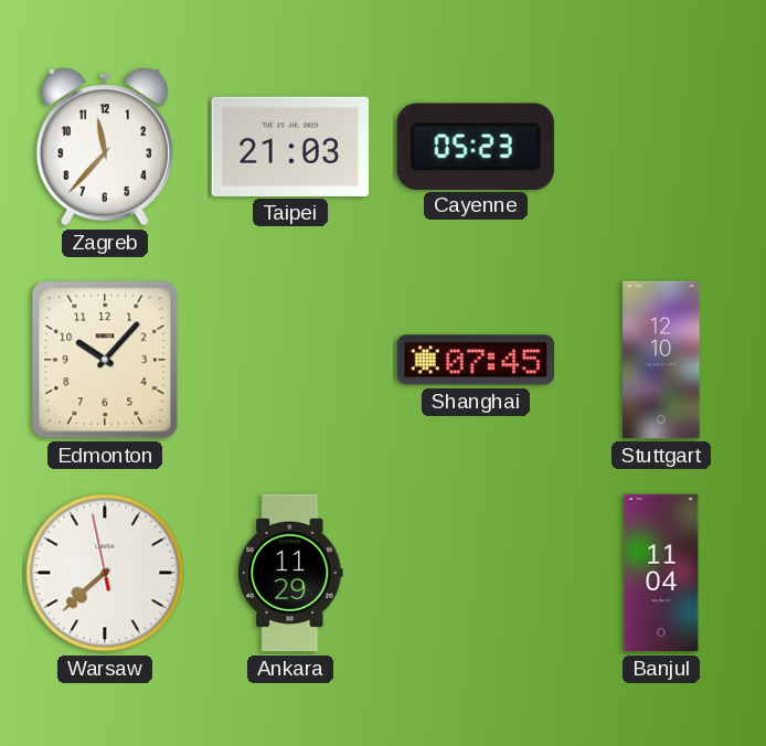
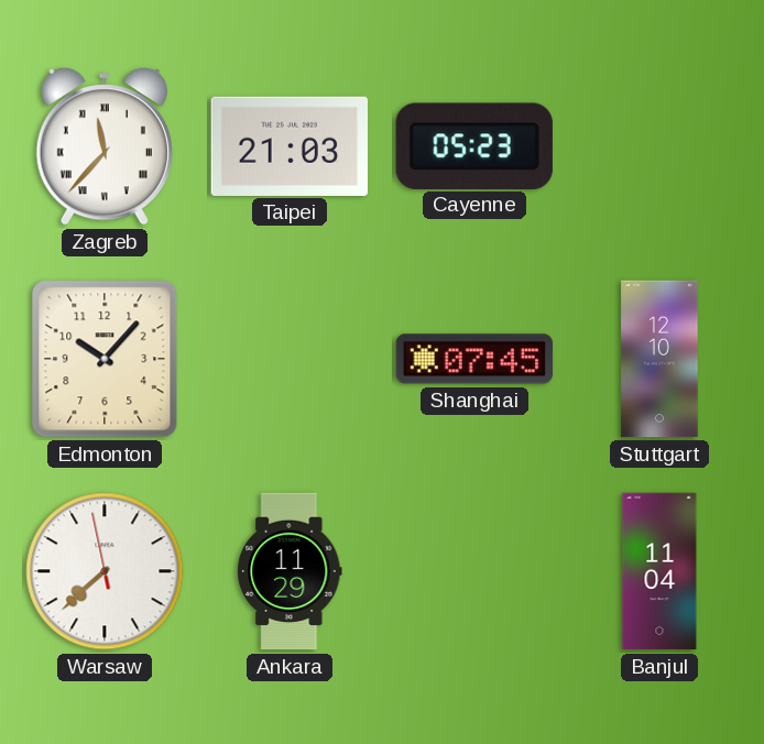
Zagreb numerals: Arabic -> Roman
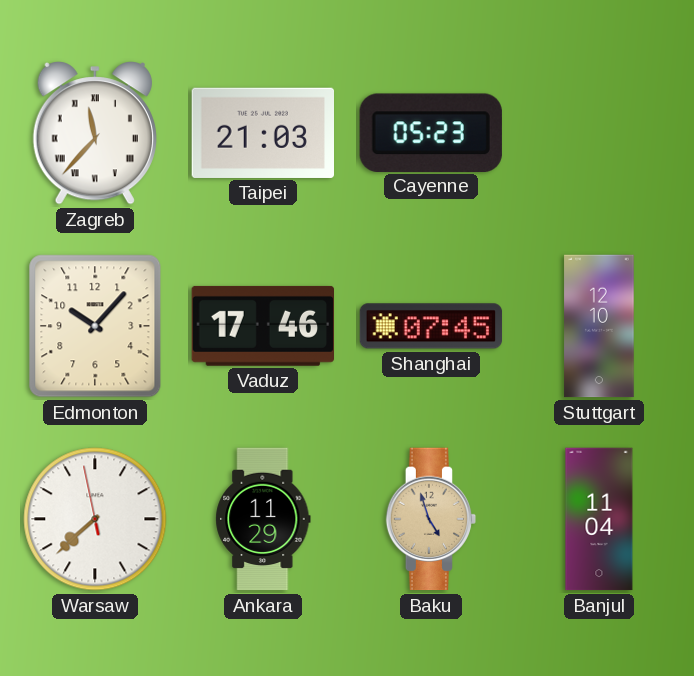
Vaduz: none -> 17:46
Baku: none -> 4:57
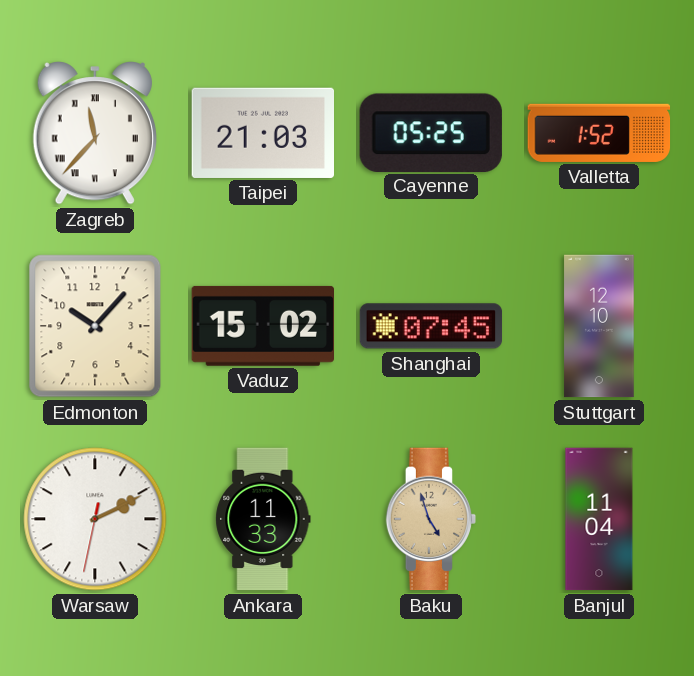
Cayenne: 05:23 -> 05:25
Valletta: none -> 1:52
Vaduz: 17:46 -> 15:02
Warsaw: 7:37 -> 2:10
Ankara: 11:29 -> 11:33
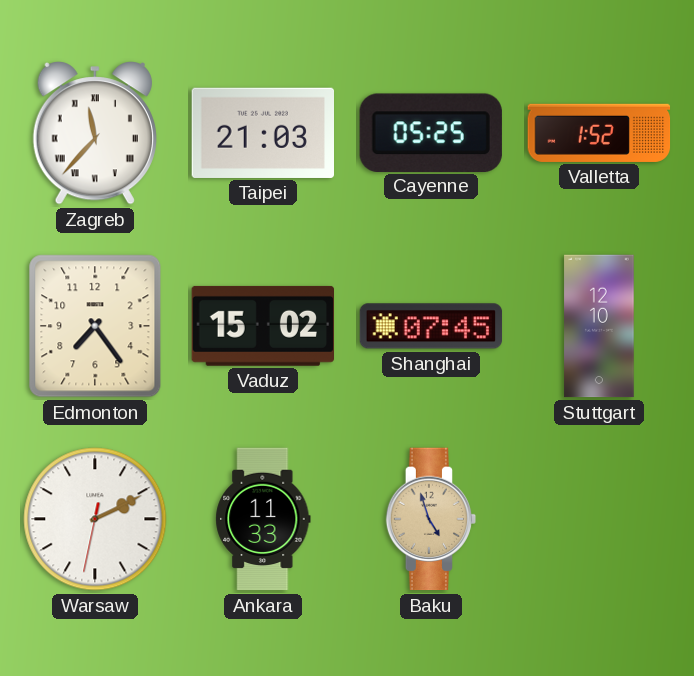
Edmonton: 10:07 -> 7:24
Banjul: 11:04 -> none
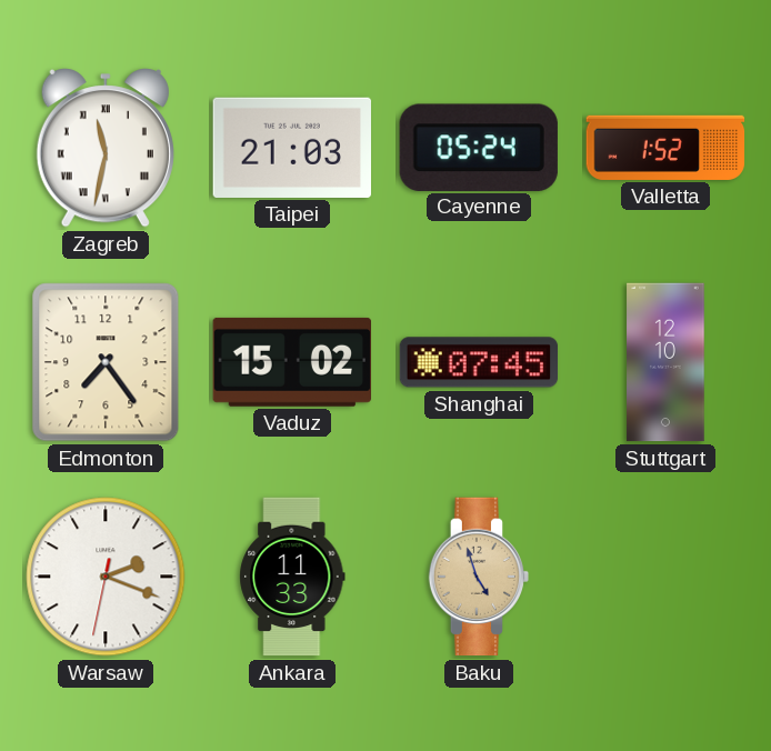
Zagreb: 11:37 -> 11:32
Cayenne: 05:25 -> 05:24
Warsaw: 2:10 -> 2:18
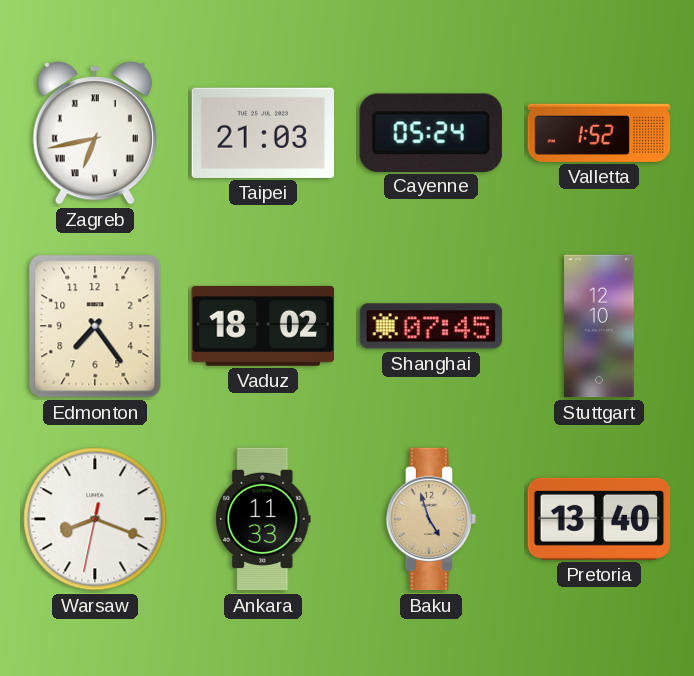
Zagreb: 11:32 -> 6:43
Vaduz: 15:02 -> 18:02
Warsaw: 2:18 -> 8:18
Pretoria: none -> 13:40
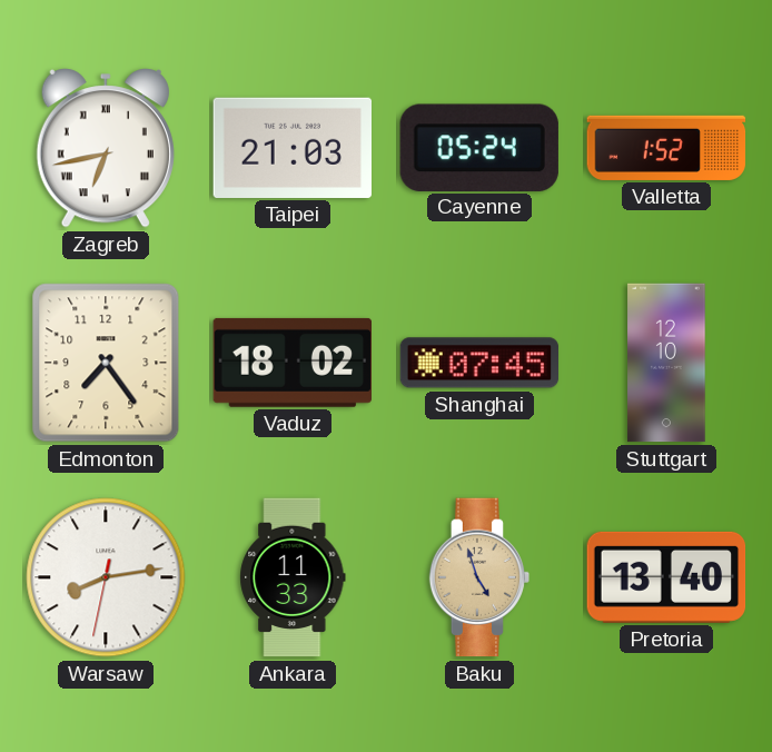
Warsaw: 8:18 -> 8:13
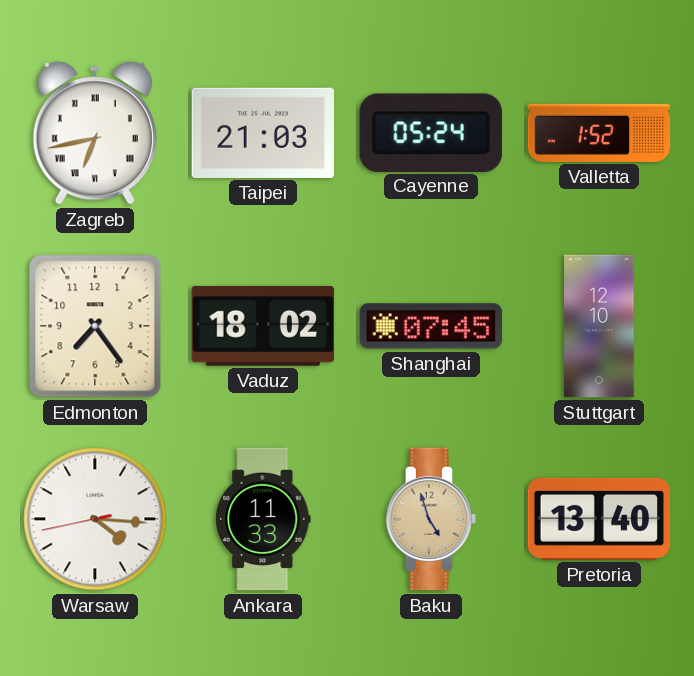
Warsaw: 8:13 -> 4:15
